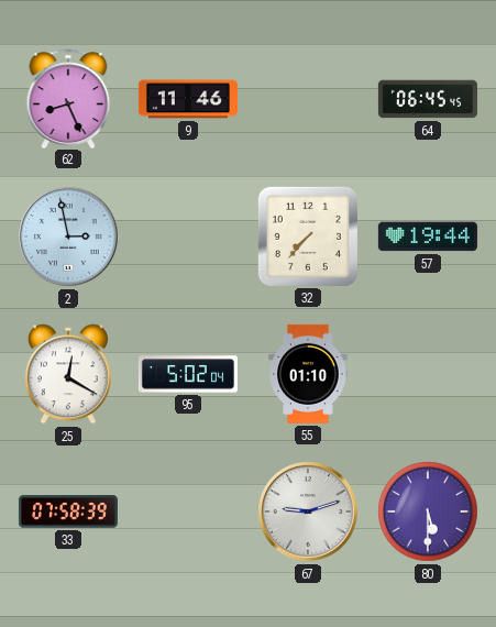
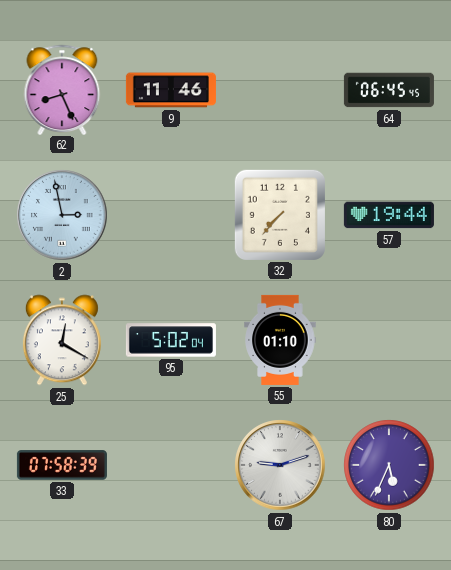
80: 5:30 -> 5:34
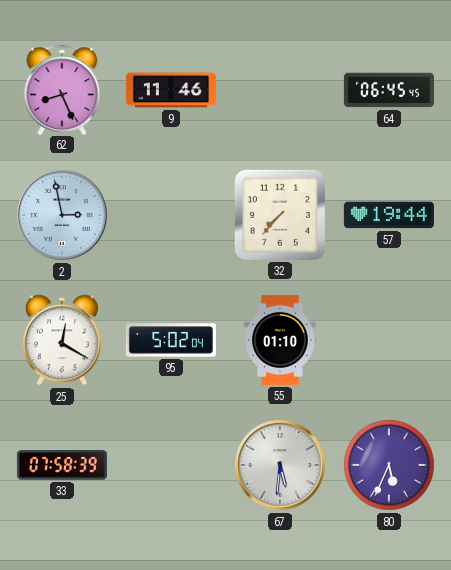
67: 9:12 -> 5:31
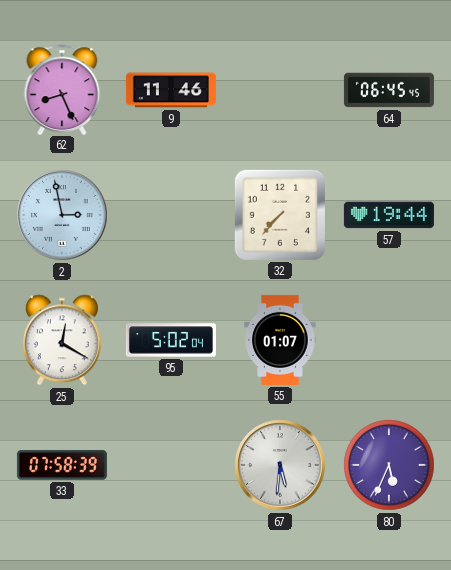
55: 01:10 -> 01:07
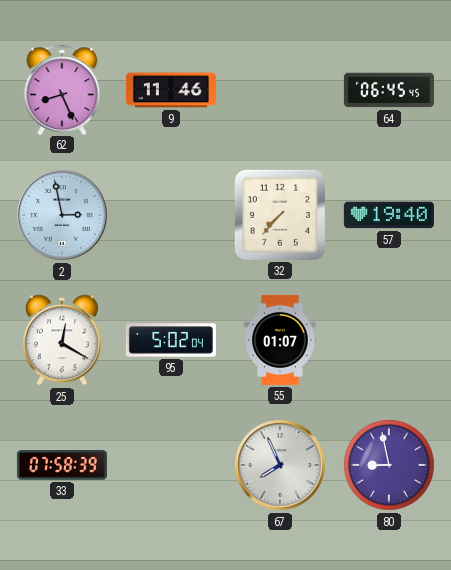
57: 19:44 -> 19:40
67: 5:31 -> 7:56
80: 5:34 -> 8:58
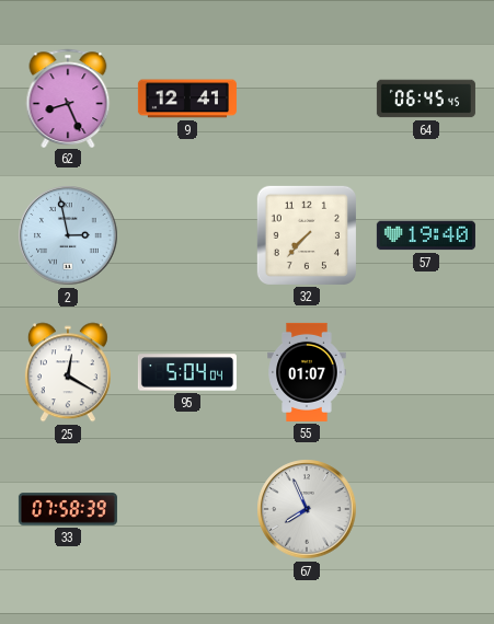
9: 11:46 -> 12:41
95: 5:02 -> 5:04
80: 8:58 -> none
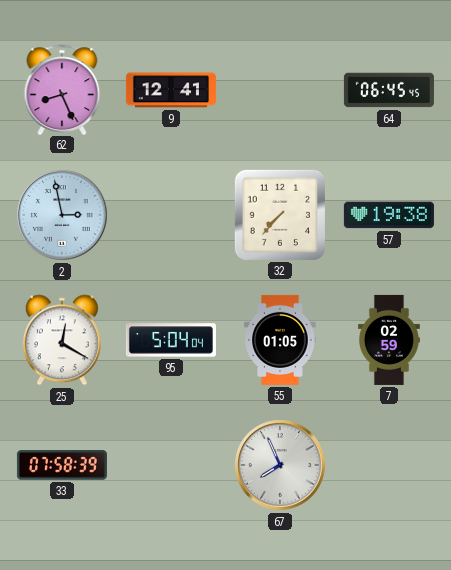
57: 19:40 -> 19:38
55: 01:07 -> 01:05
7: none -> 02:59
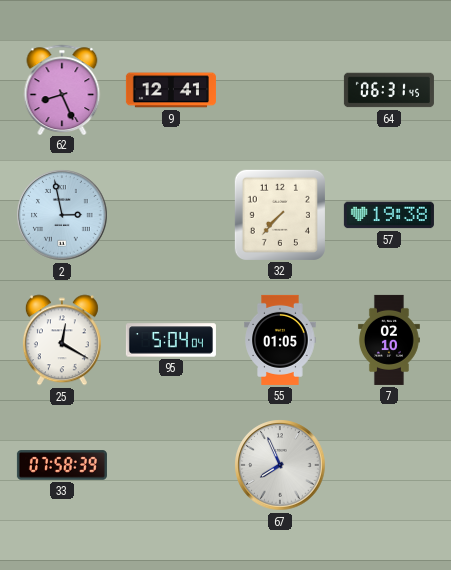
64: 06:45 -> 06:31
7: 02:59 -> 02:10
